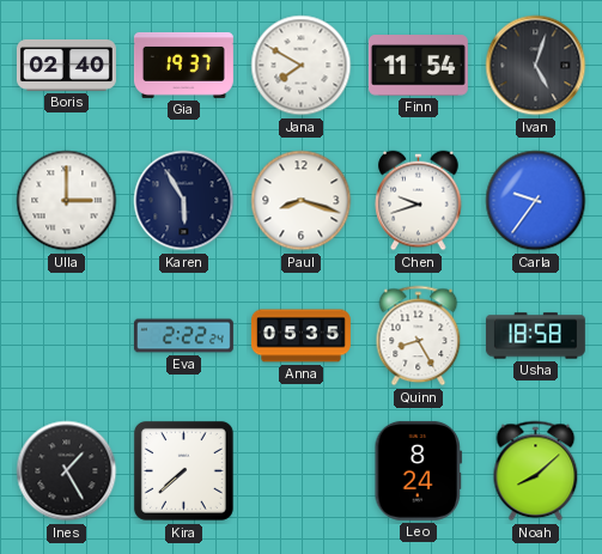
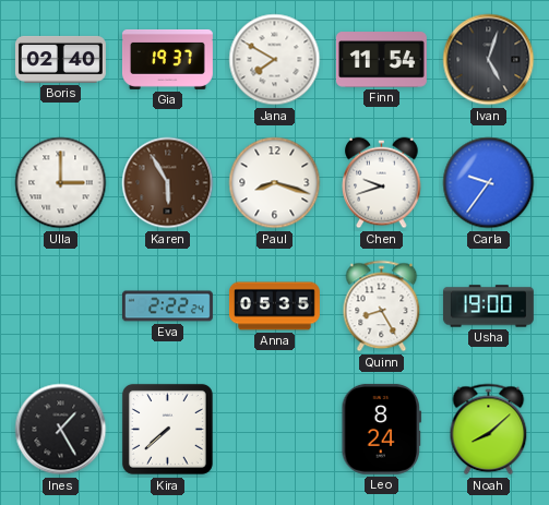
Karen dial: navy -> brown
Usha: 18:58 -> 19:00
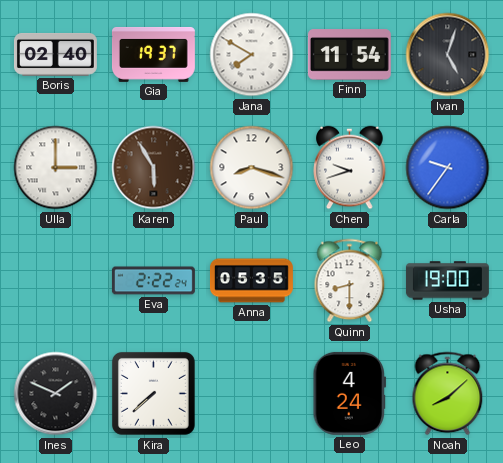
Quinn: 8:25 -> 8:30
Ines: 1:25 -> 1:49
Leo: 8:24 -> 4:24
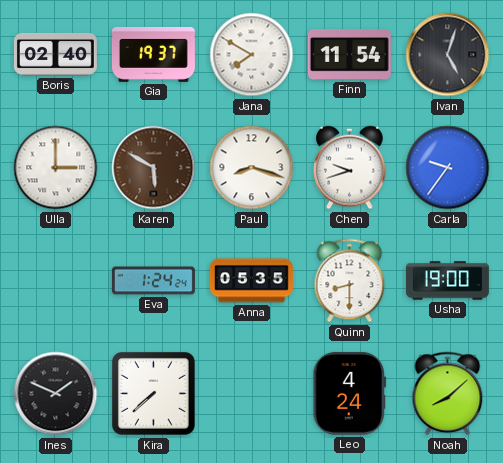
Karen: 5:55 -> 5:50
Eva: 2:22 -> 1:24
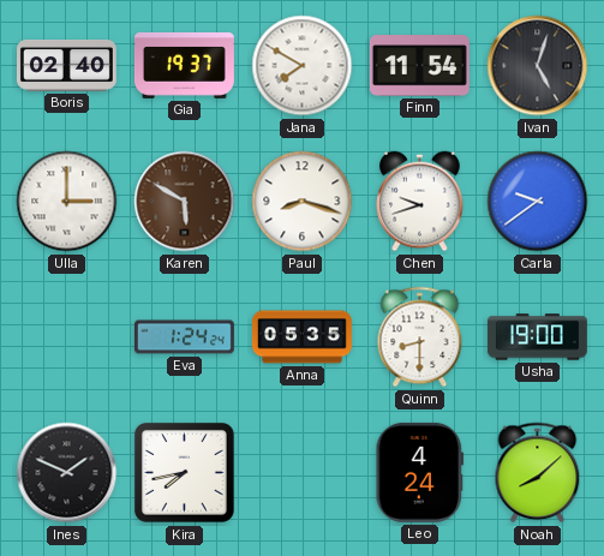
Carla: 9:36 -> 9:39
Kira: 7:38 -> 7:43
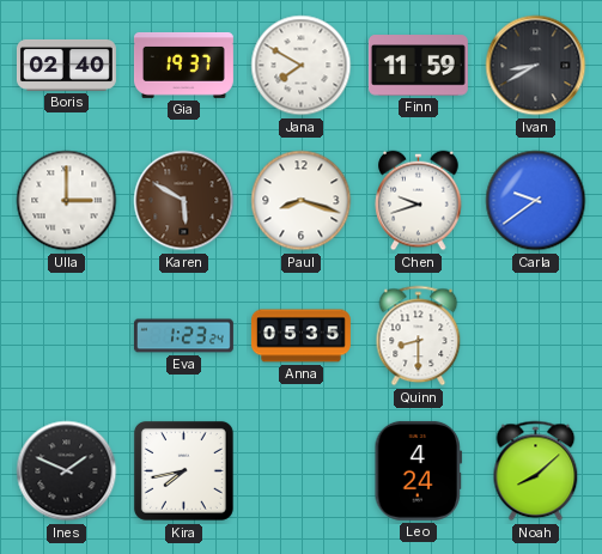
Finn: 11:54 -> 11:59
Ivan: 5:03 -> 8:40
Eva: 1:24 -> 1:23
Usha: 19:00 -> none
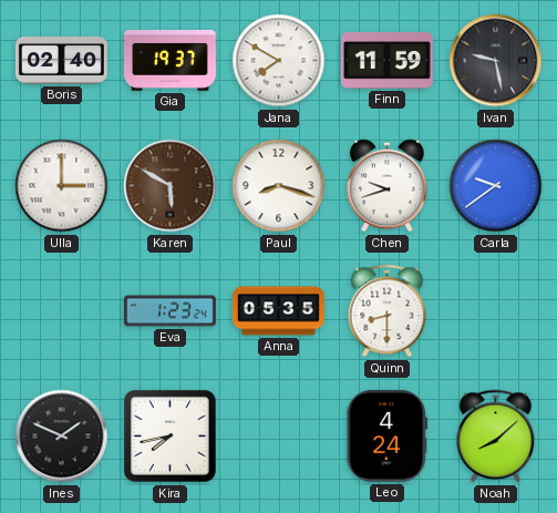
Ivan: 8:40 -> 9:28
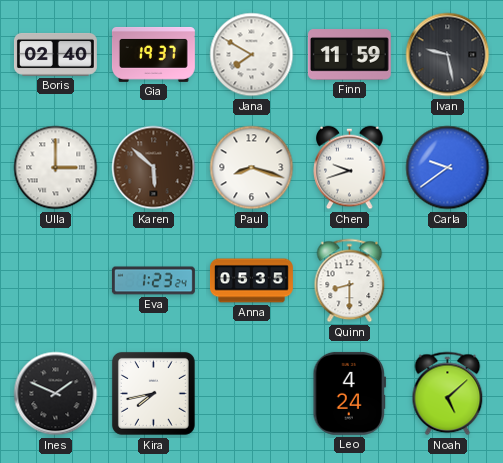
Karen: 5:50 -> 5:52
Noah: 8:08 -> 5:08
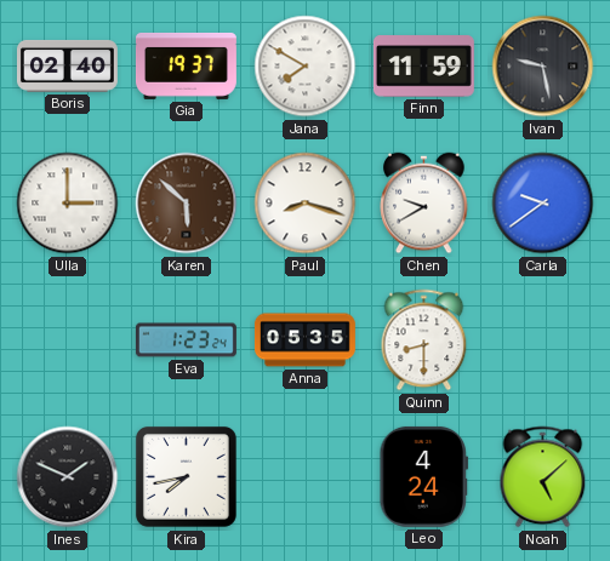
Chen: 9:42 -> 9:40
